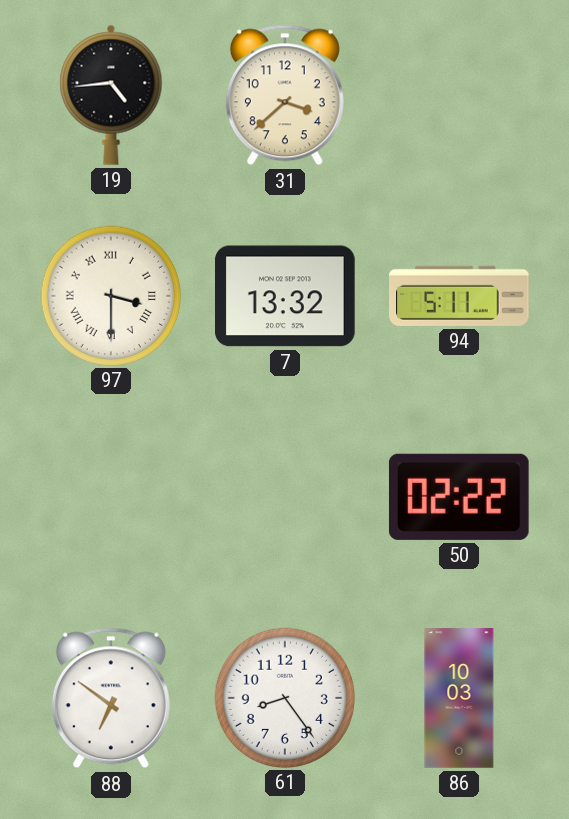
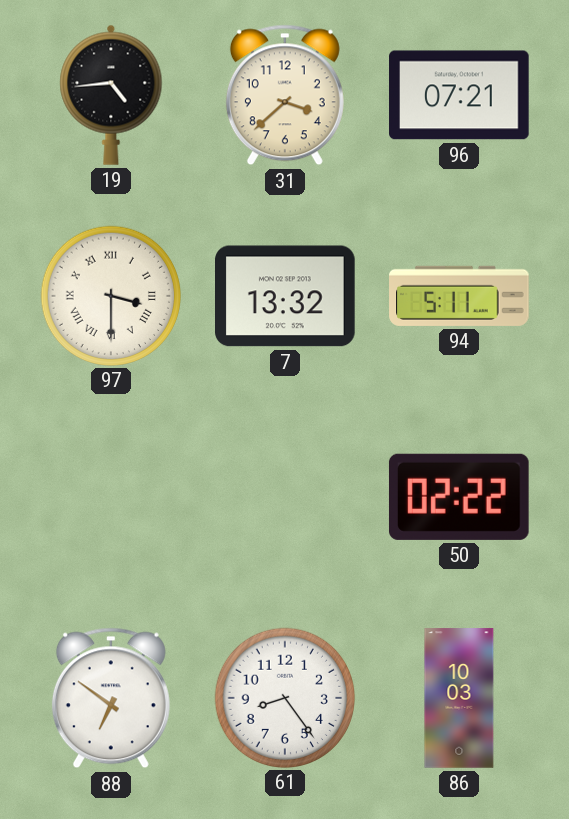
96: none -> 07:21
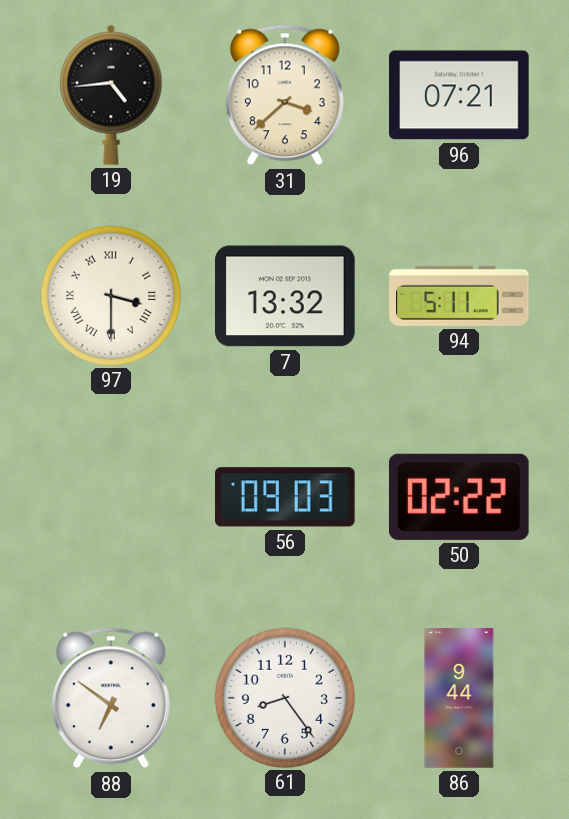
56: none -> 09:03
86: 10:03 -> 9:44
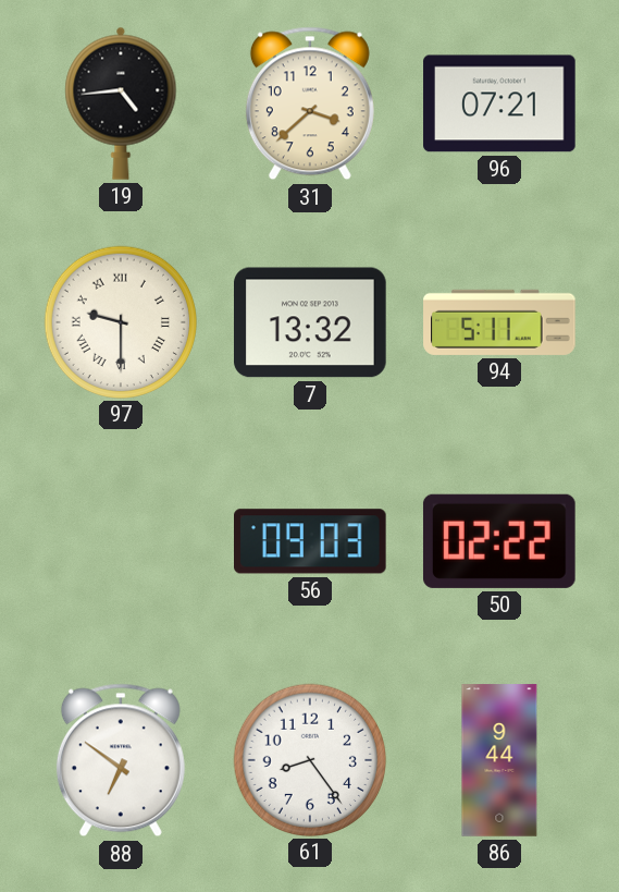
97: 3:30 -> 9:30
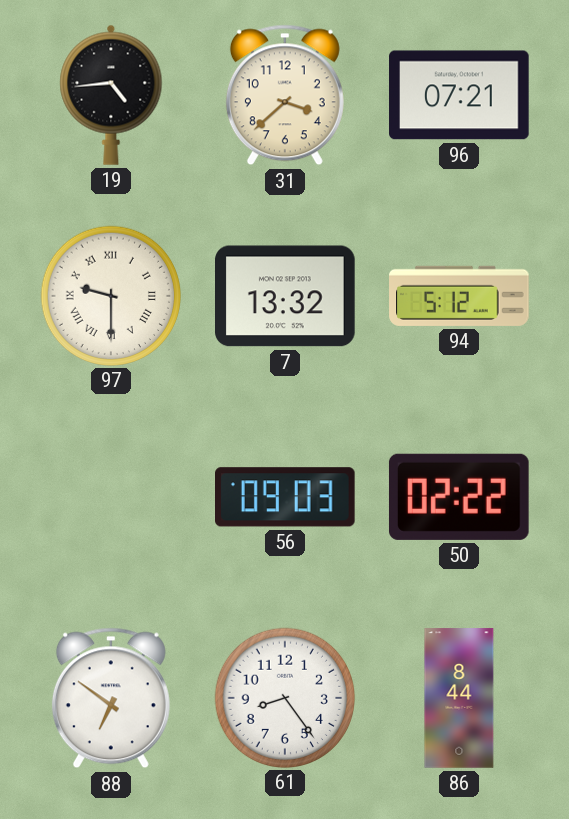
94: 5:11 -> 5:12
86: 9:44 -> 8:44
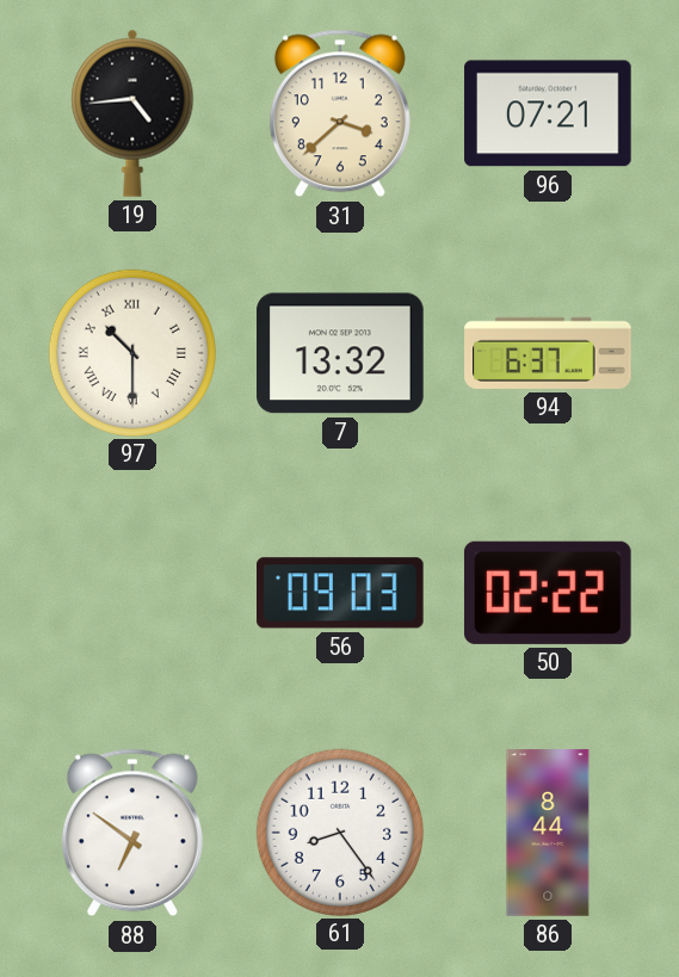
97: 9:30 -> 10:30
94: 5:12 -> 6:37
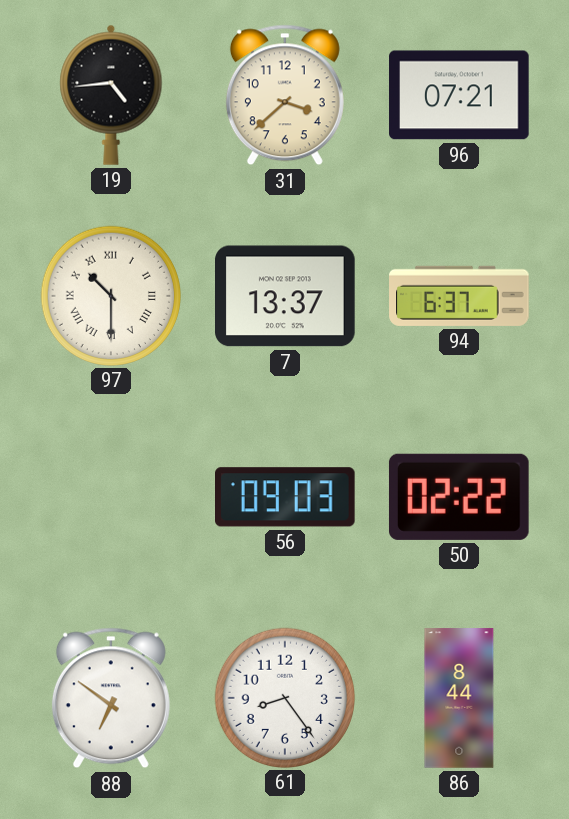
7: 13:32 -> 13:37
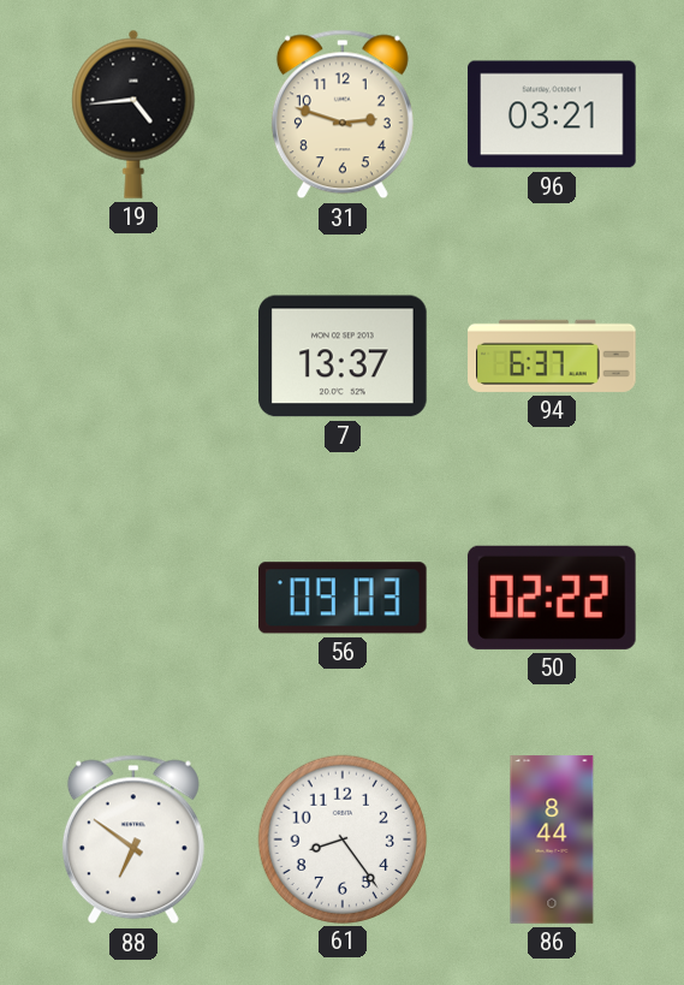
31: 3:38 -> 2:48
96: 07:21 -> 03:21
97: 10:30 -> none
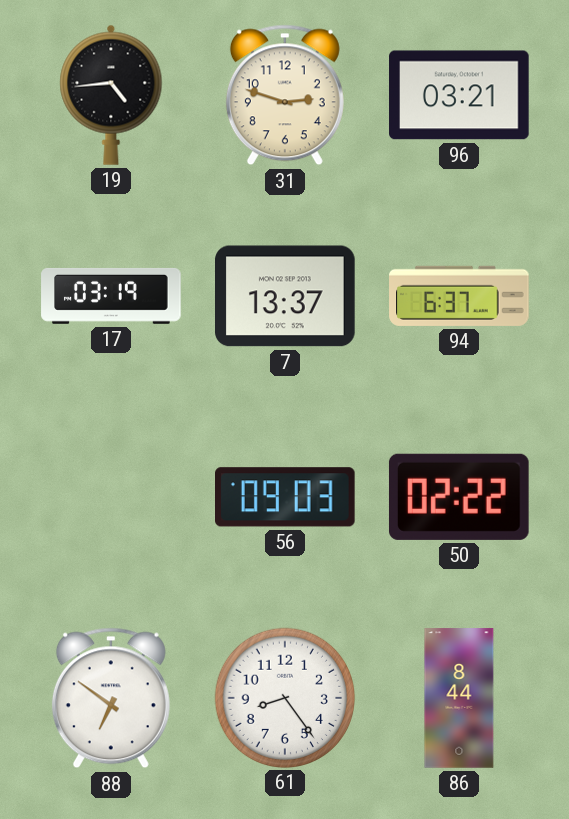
17: none -> 03:19
